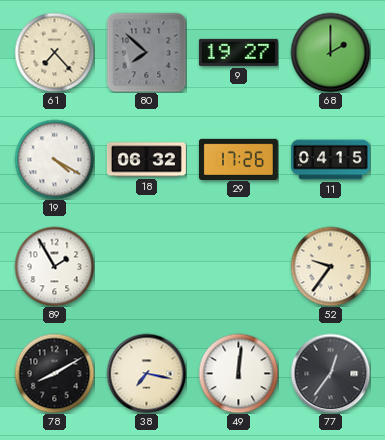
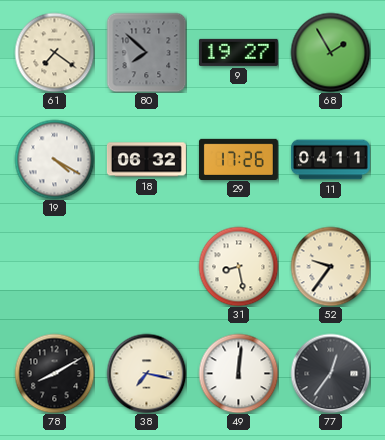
61: 7:23 -> 7:21
68: 2:00 -> 1:55
11: 04:15 -> 04:11
89: 1:55 -> none
31: none -> 8:28
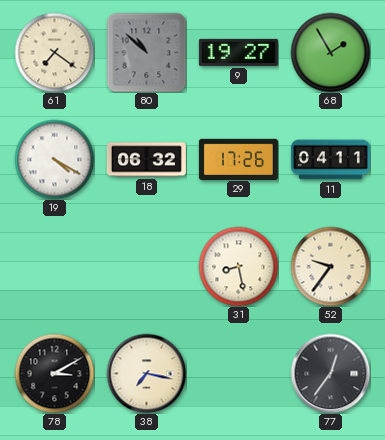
80: 7:52 -> 10:52
78: 8:10 -> 3:10
49: 12:01 -> none
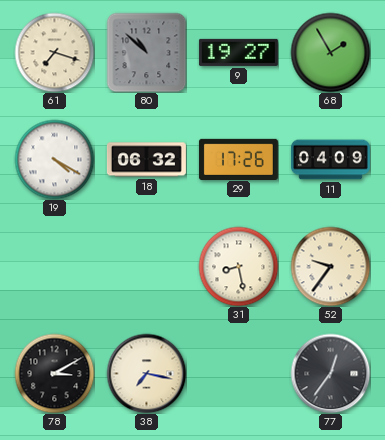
61: 7:21 -> 7:18
11: 04:11 -> 04:09
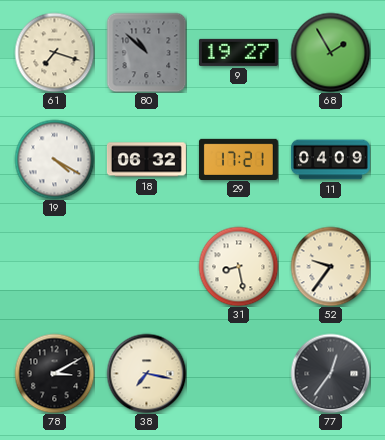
29: 17:26 -> 17:21
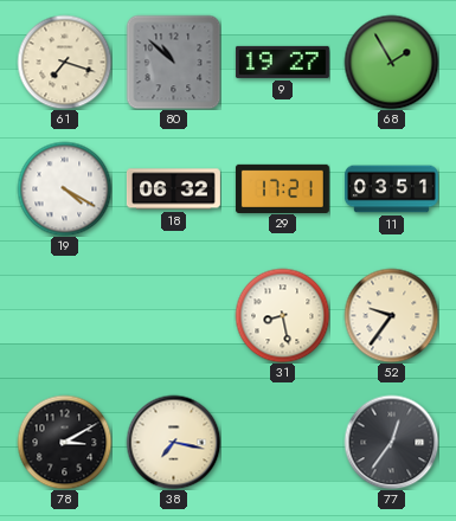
11: 04:09 -> 03:51
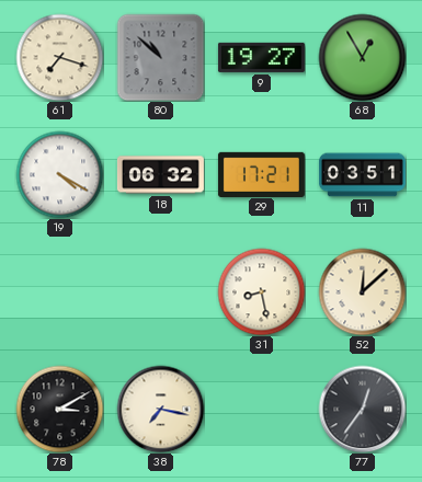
68: 1:55 -> 12:55
52: 9:36 -> 12:08
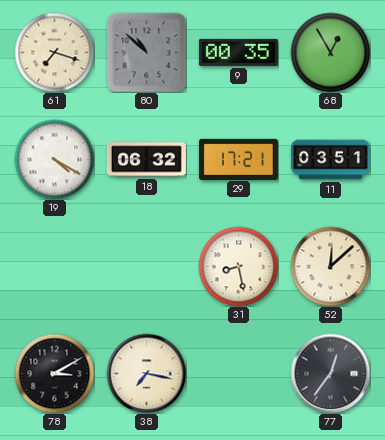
9: 19:27 -> 00:35
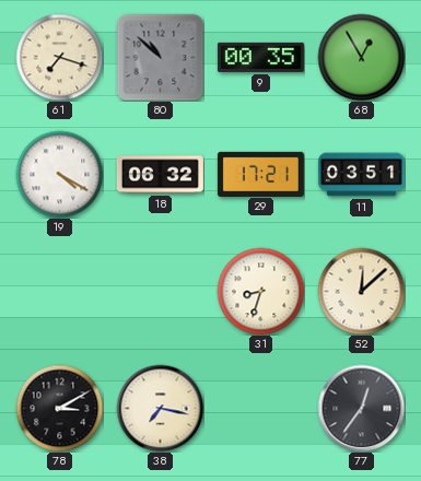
31: 8:28 -> 8:33
